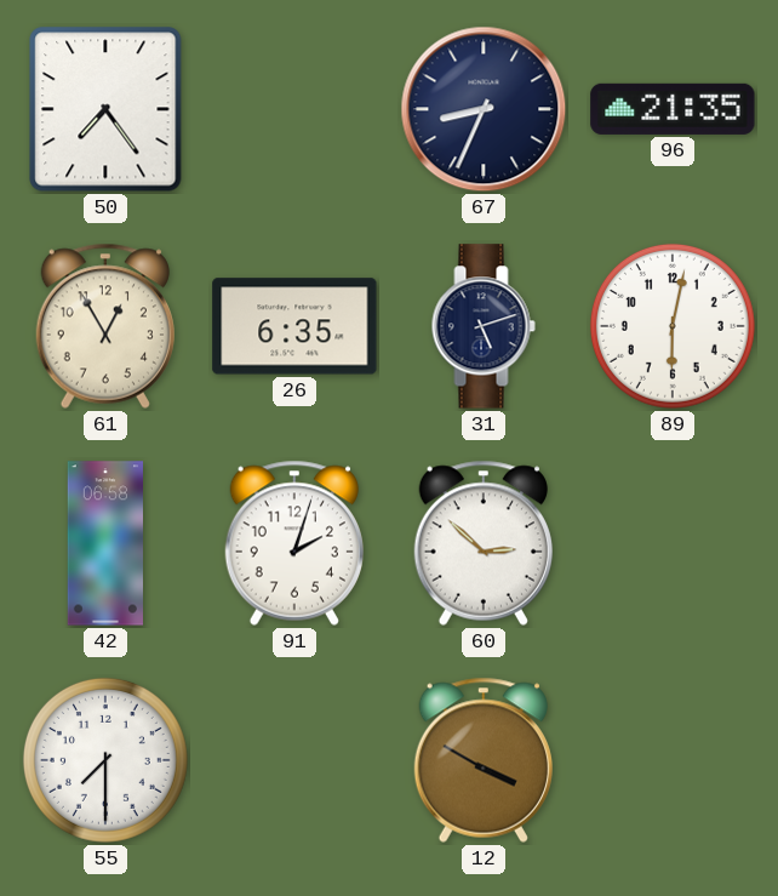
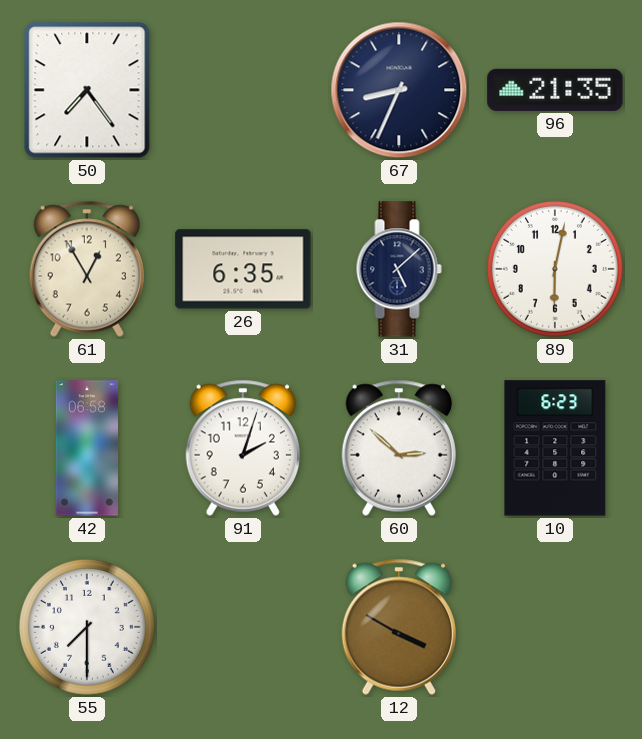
31: 5:12 -> 5:08
10: none -> 6:23
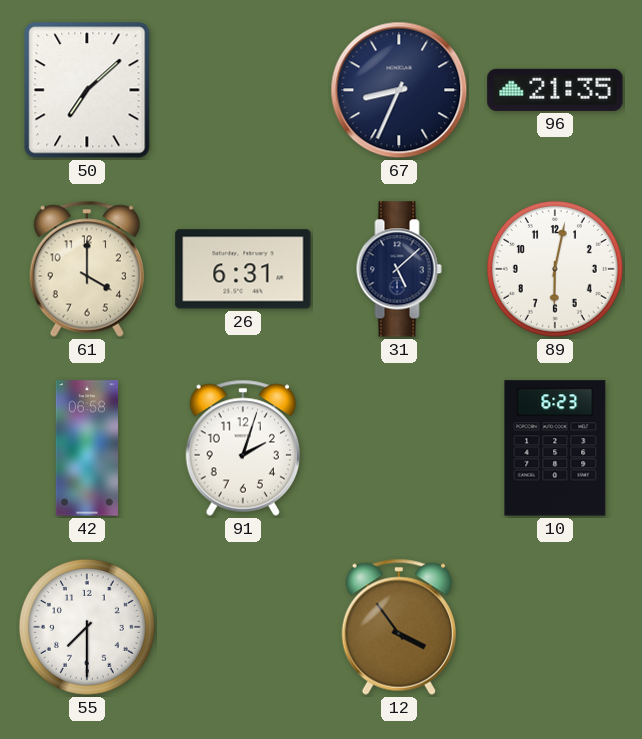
50: 7:24 -> 7:08
61: 12:55 -> 4:00
26: 6:35 -> 6:31
60: 2:52 -> none
12: 3:50 -> 3:54
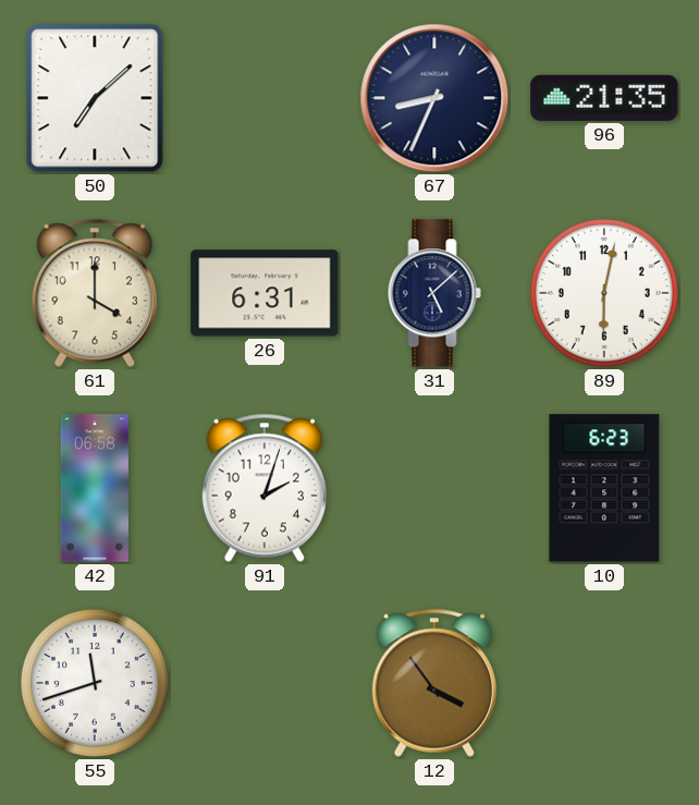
55: 7:30 -> 11:42
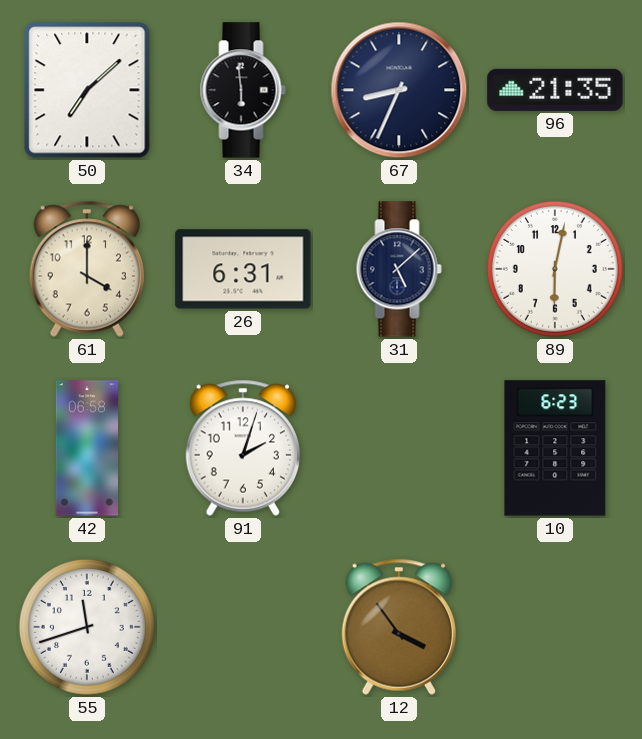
34: none -> 5:59
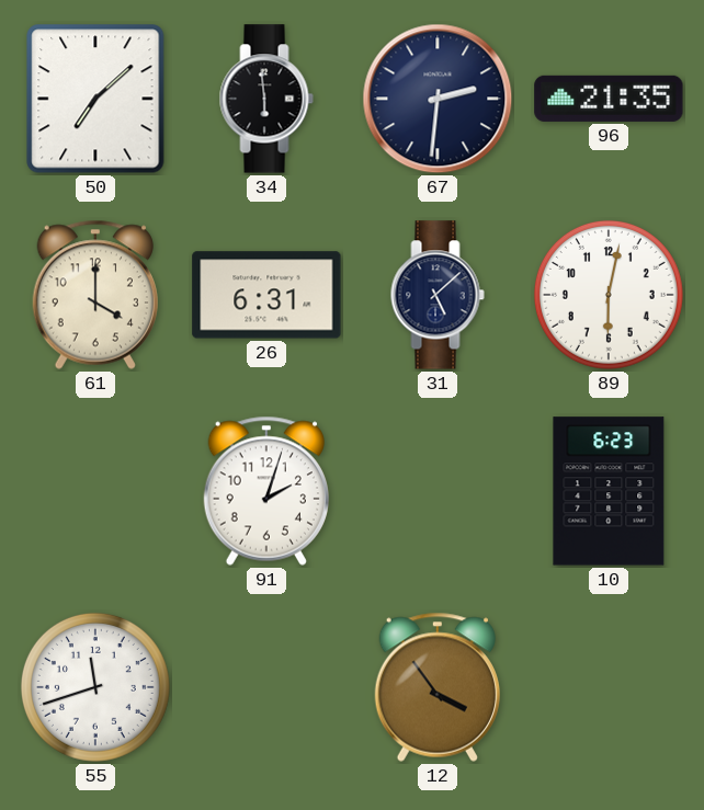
67: 8:34 -> 2:31
42: 06:58 -> none
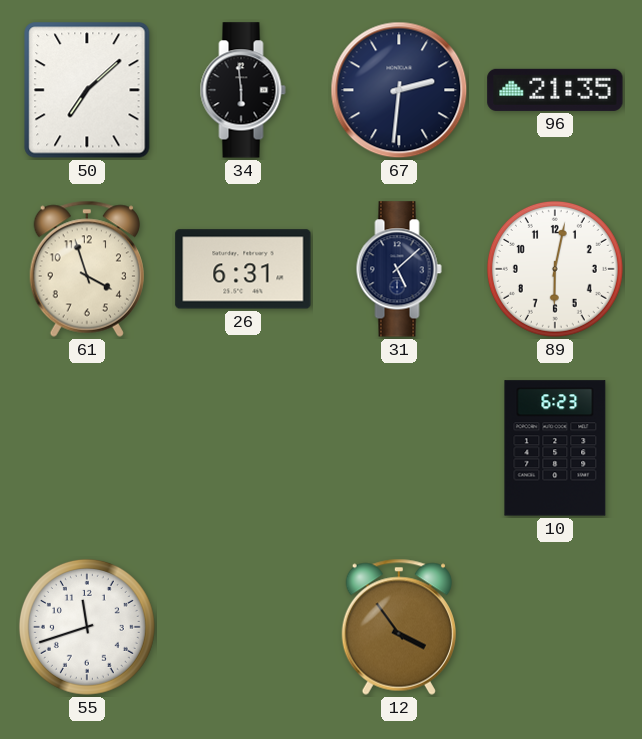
61: 4:00 -> 3:57
91: 2:03 -> none
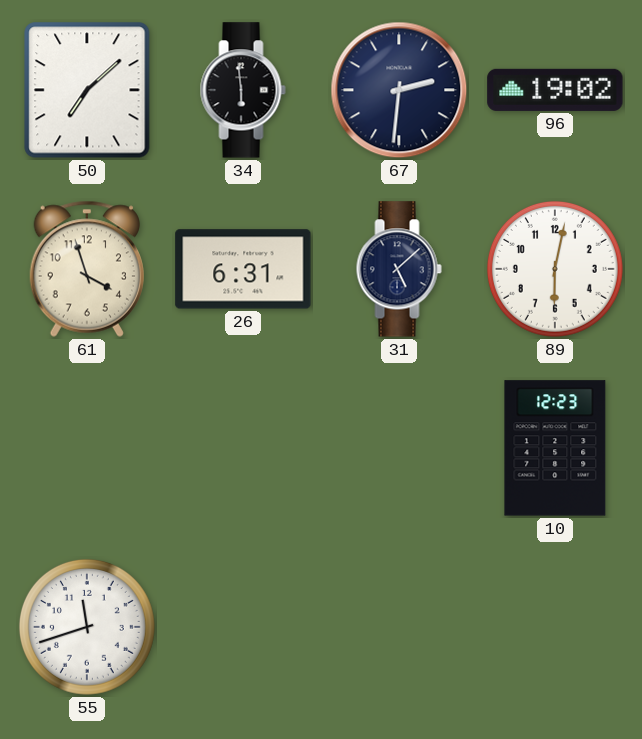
96: 21:35 -> 19:02
10: 6:23 -> 12:23
12: 3:54 -> none
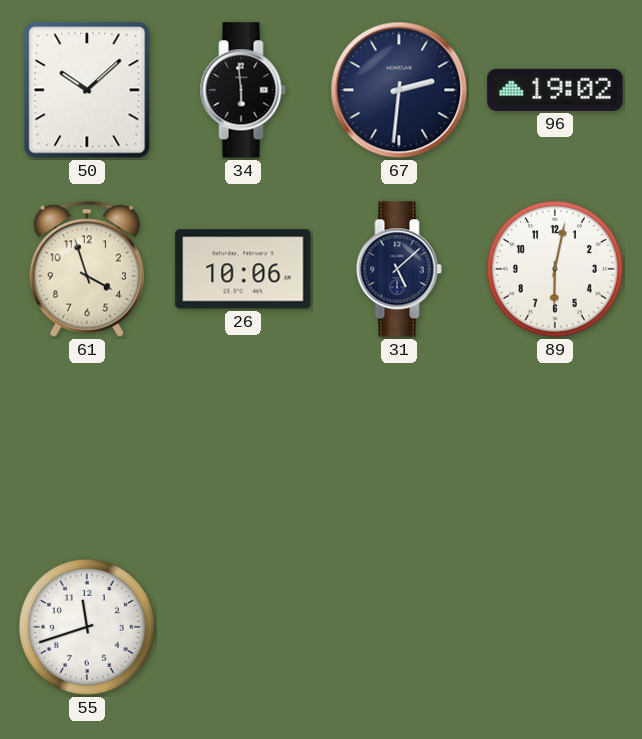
50: 7:08 -> 10:08
26: 6:31 -> 10:06
10: 12:23 -> none
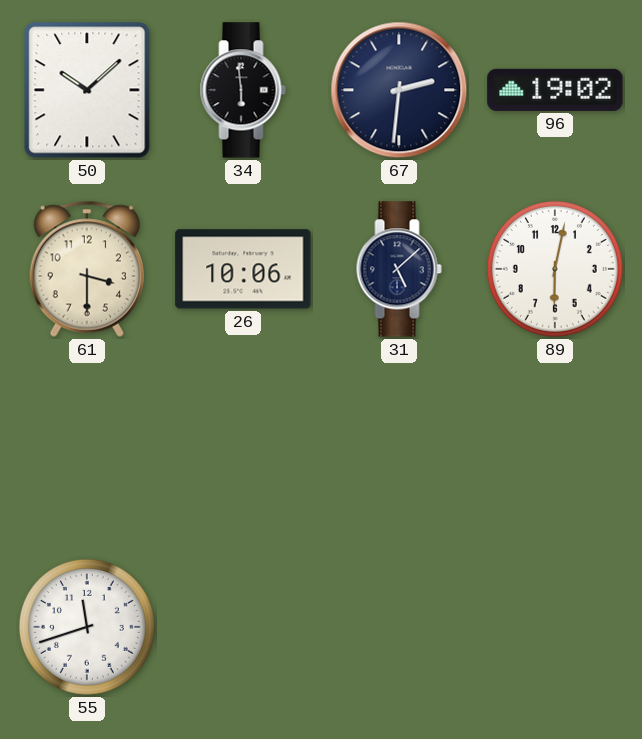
61: 3:57 -> 3:30
